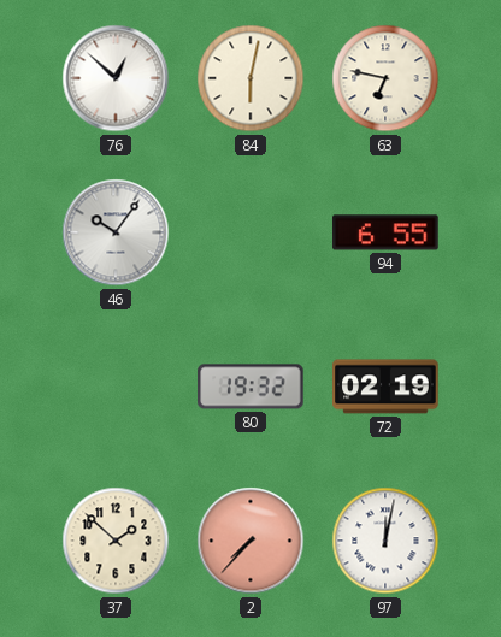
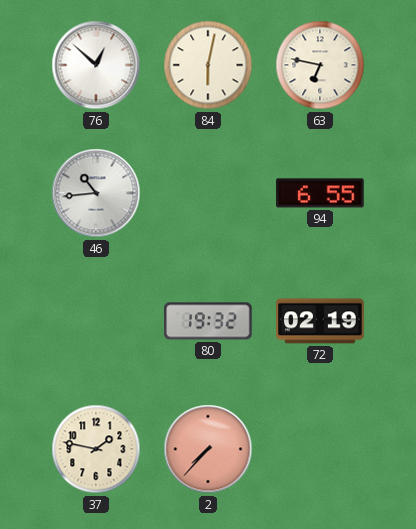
46: 10:06 -> 10:44
37: 1:52 -> 1:47
97: 12:02 -> none
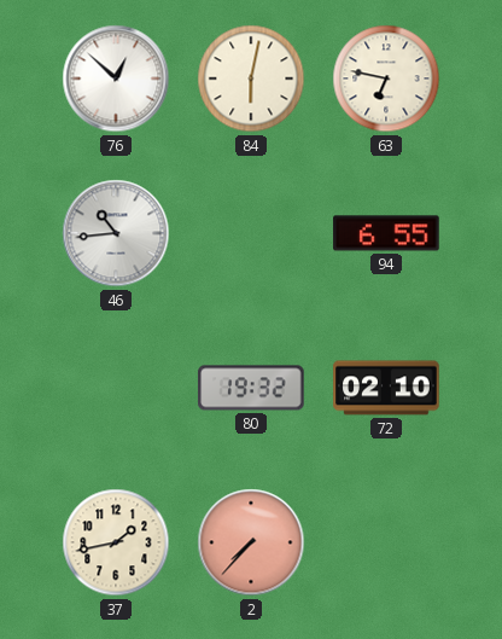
72: 02:19 -> 02:10
37: 1:47 -> 1:43
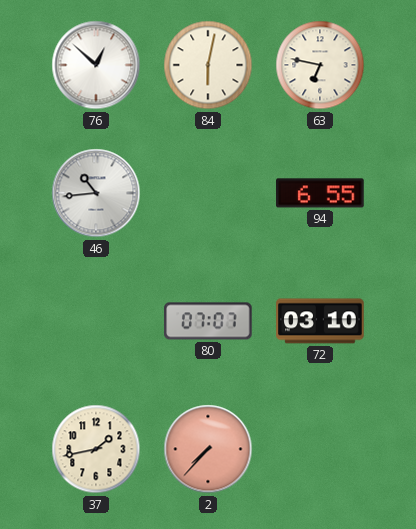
80: 19:32 -> 07:07
72: 02:10 -> 03:10
